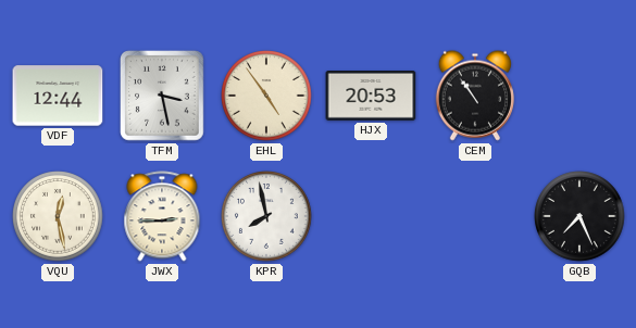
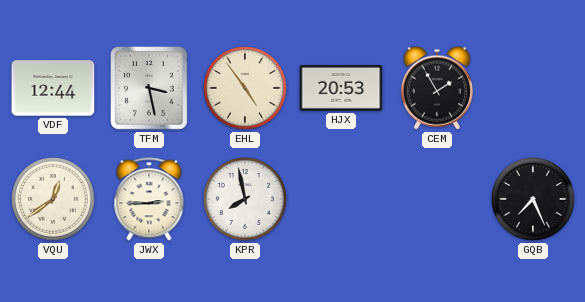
CEM: 10:54 -> 1:55
VQU: 12:28 -> 12:39
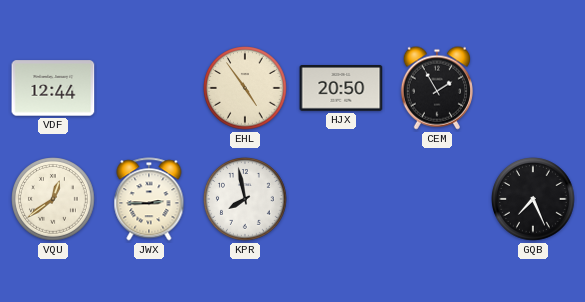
TFM: 3:28 -> none
HJX: 20:53 -> 20:50
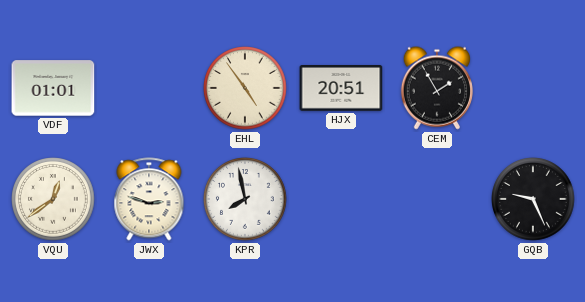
VDF: 12:44 -> 01:01
HJX: 20:50 -> 20:51
JWX: 2:45 -> 2:48
GQB: 7:26 -> 9:26
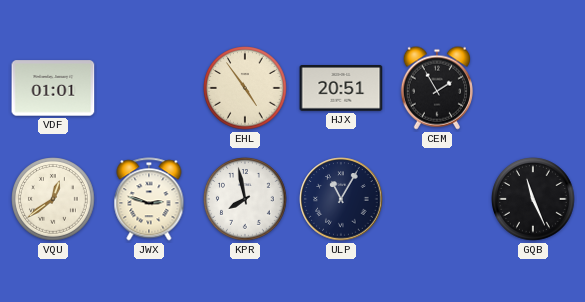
ULP: none -> 11:05
GQB: 9:26 -> 11:26
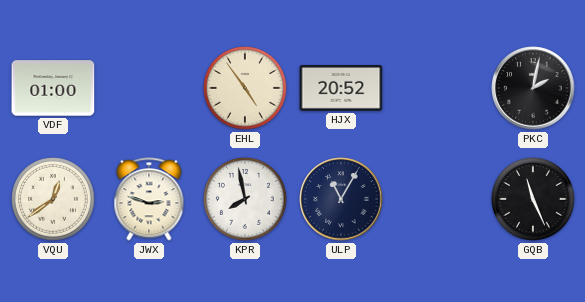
VDF: 01:01 -> 01:00
HJX: 20:51 -> 20:52
CEM: 1:55 -> none
PKC: none -> 2:02
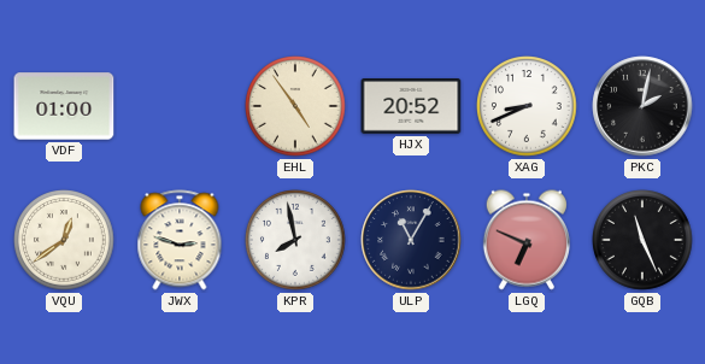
XAG: none -> 8:41
LGQ: none -> 6:49
